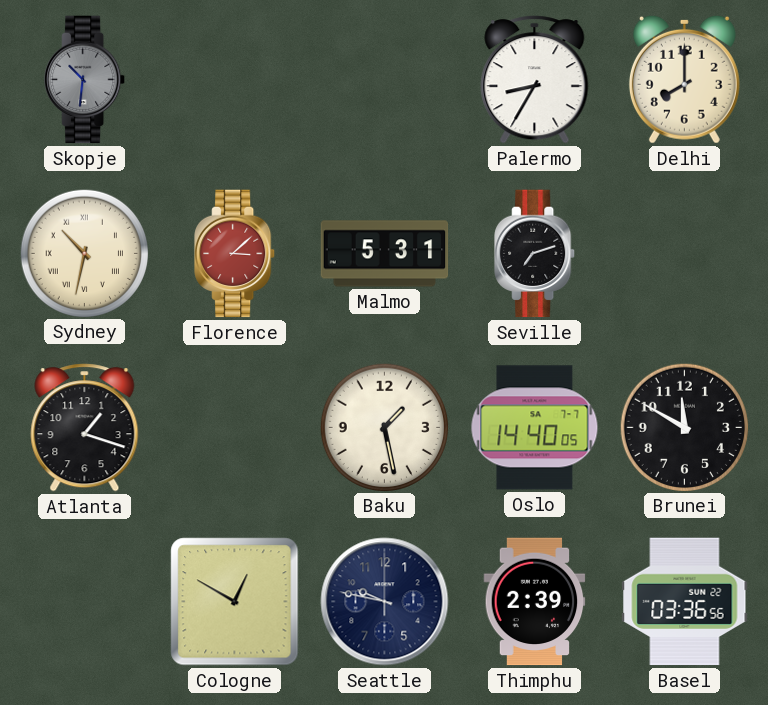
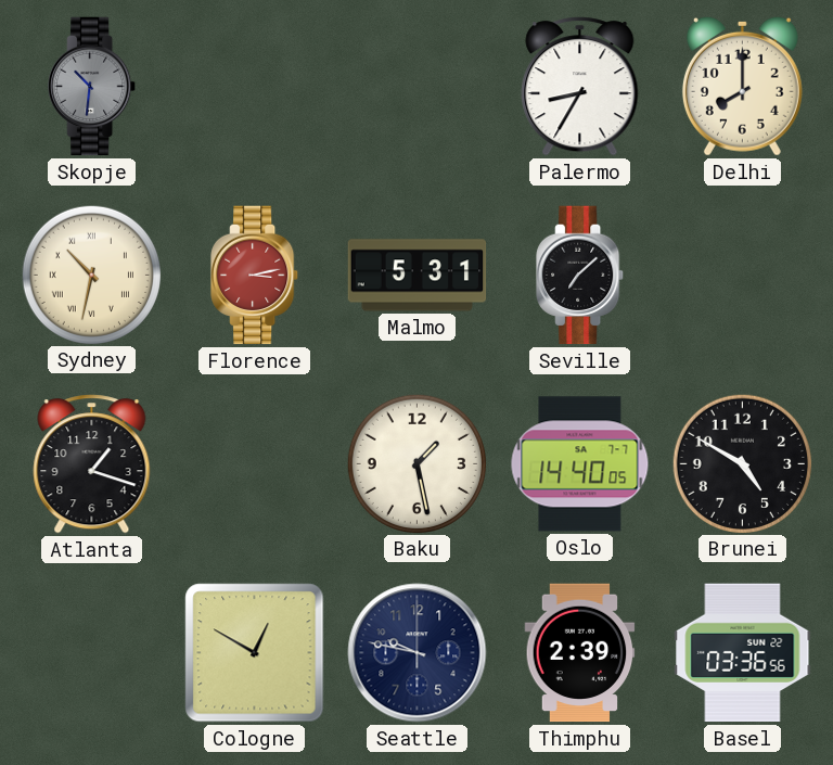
Florence: 3:08 -> 3:13
Seville: 7:12 -> 7:08
Brunei: 11:50 -> 4:50
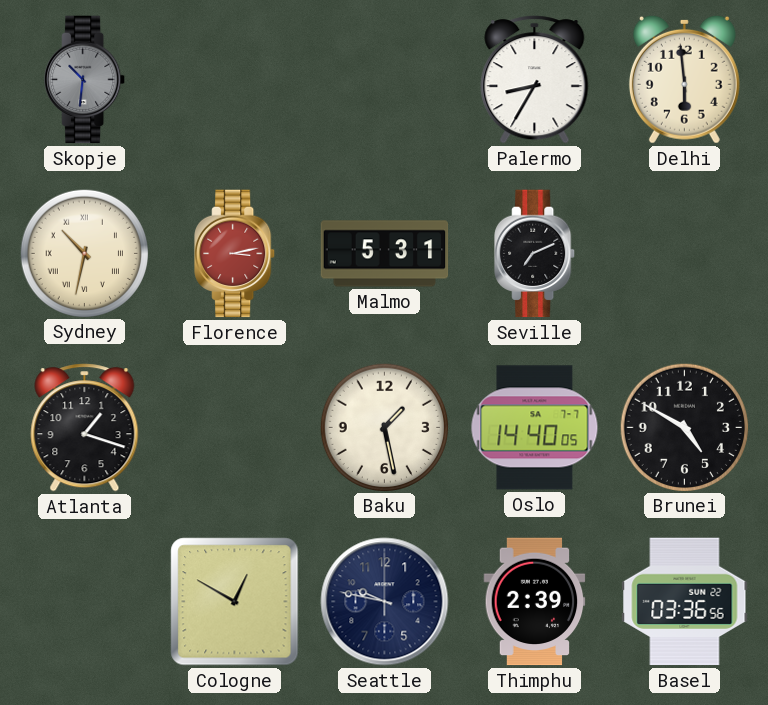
Delhi: 8:00 -> 5:59
Seville: 7:08 -> 7:11
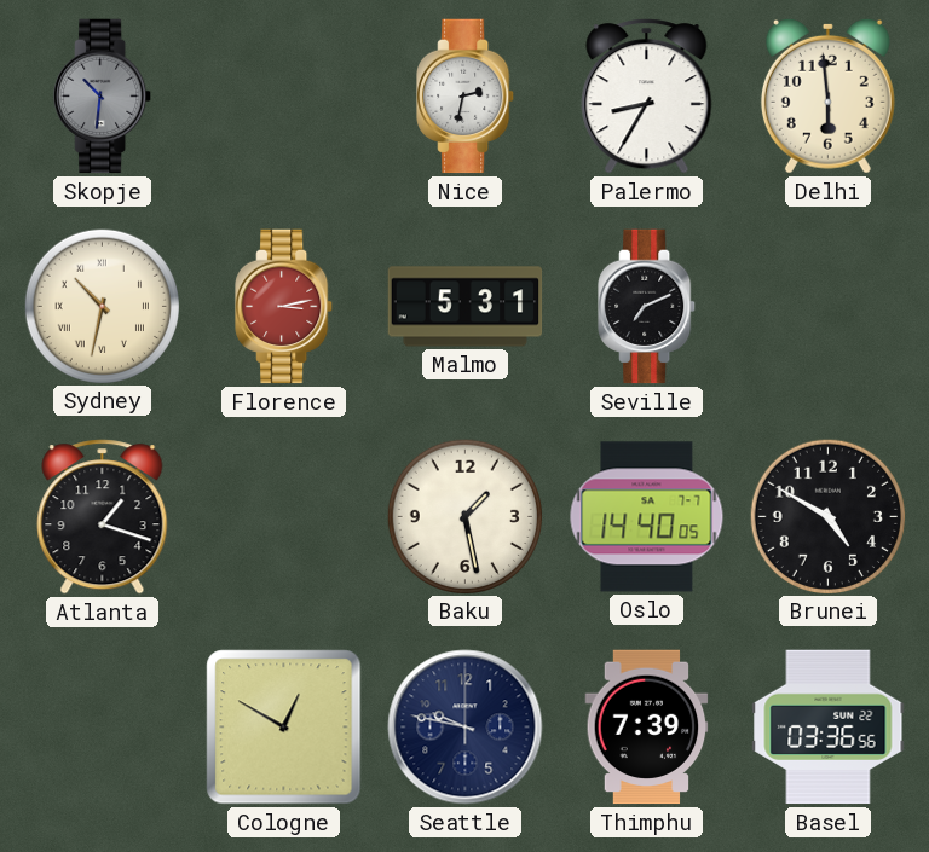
Nice: none -> 2:32
Thimphu: 2:39 -> 7:39
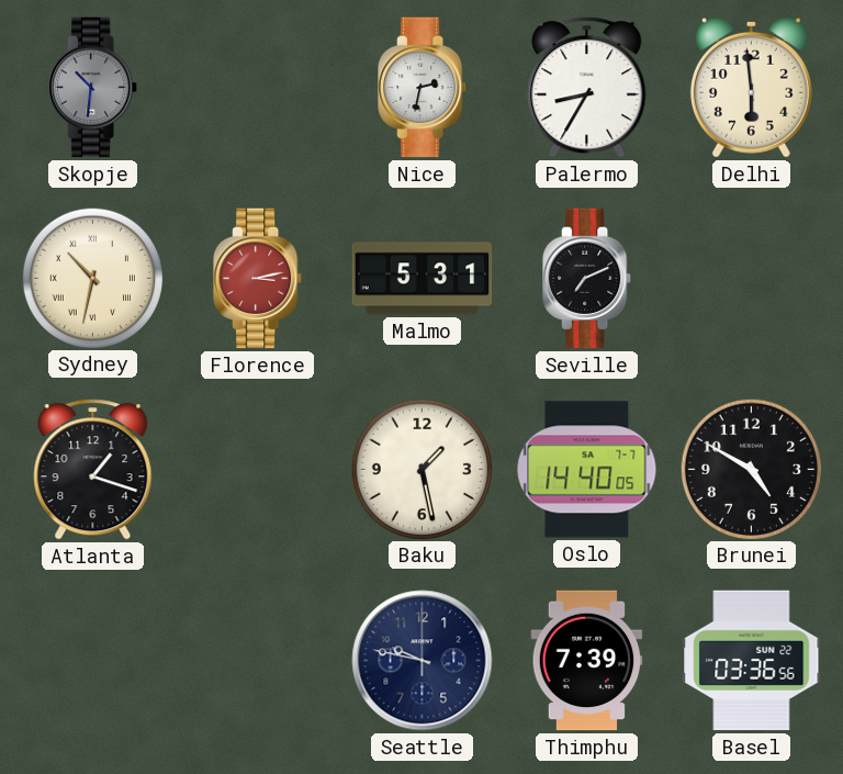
Cologne: 12:50 -> none
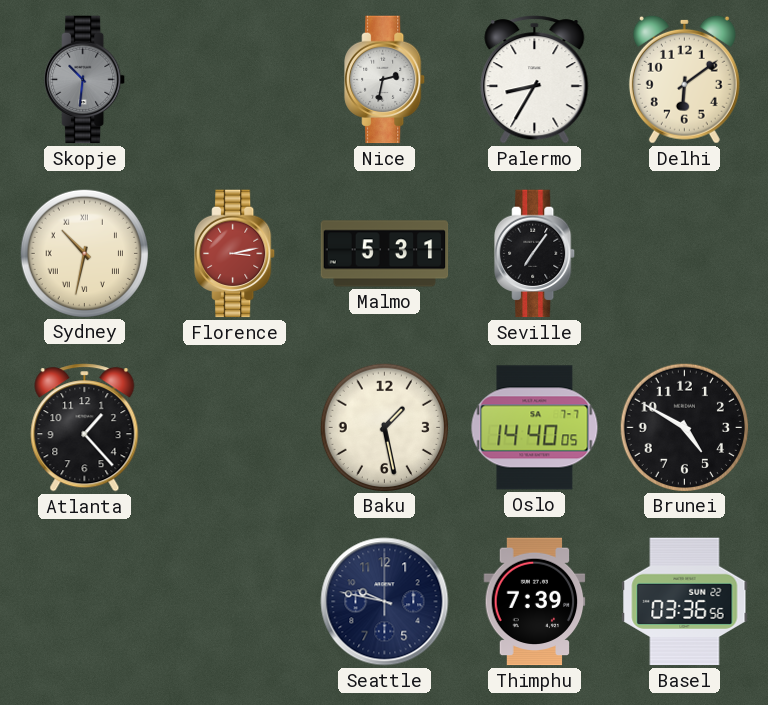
Delhi: 5:59 -> 6:09
Seville: 7:11 -> 7:06
Atlanta: 1:18 -> 1:23
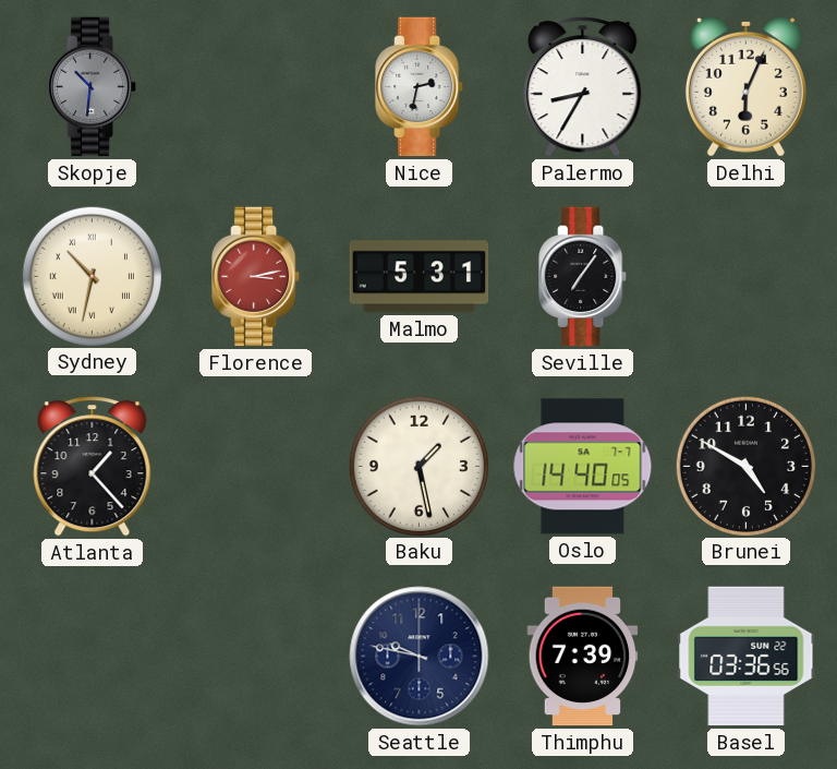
Delhi: 6:09 -> 6:04
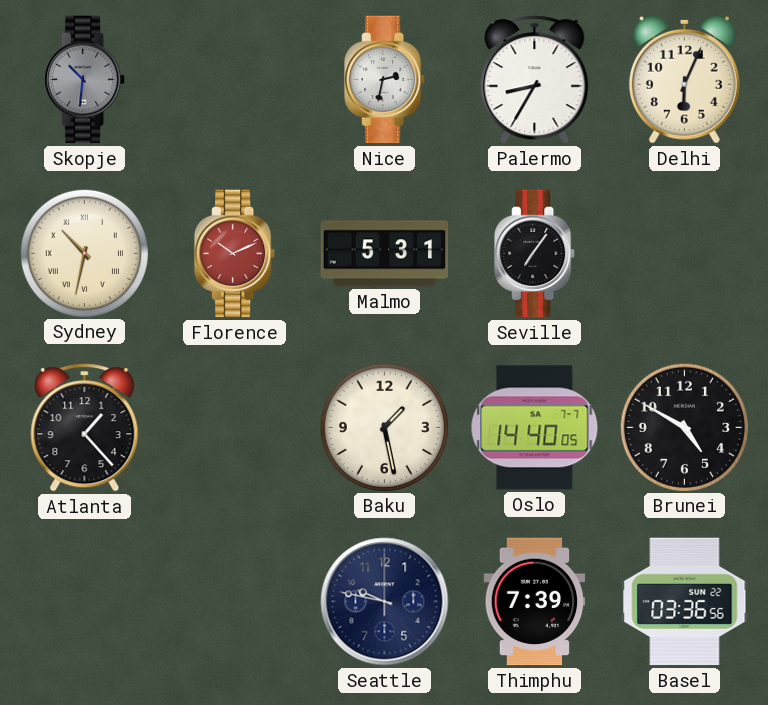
Florence: 3:13 -> 10:11
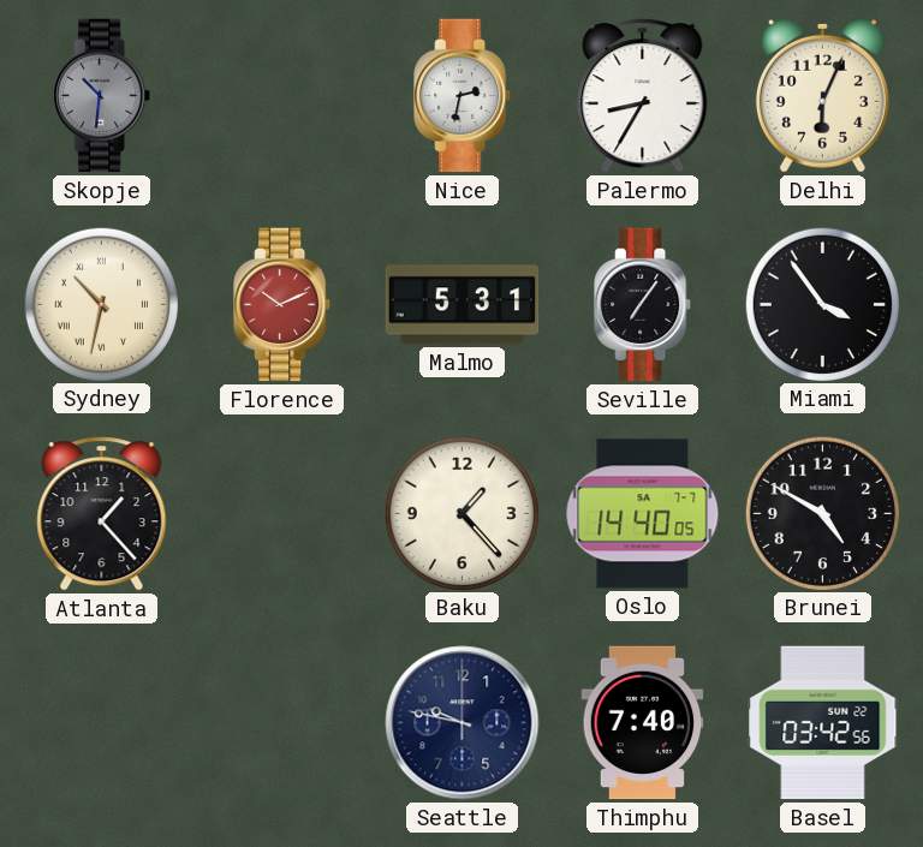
Miami: none -> 3:54
Baku: 1:28 -> 1:23
Thimphu: 7:39 -> 7:40
Basel: 03:36 -> 03:42
